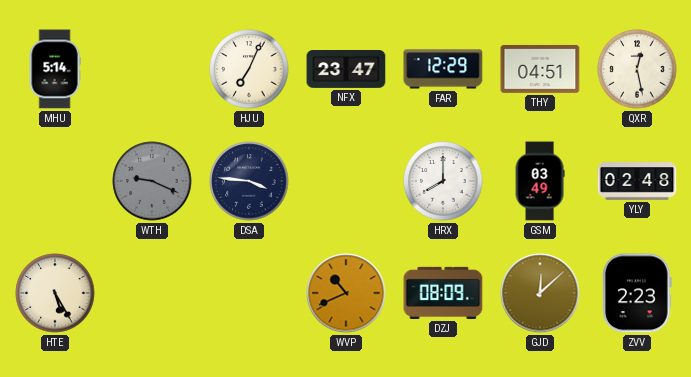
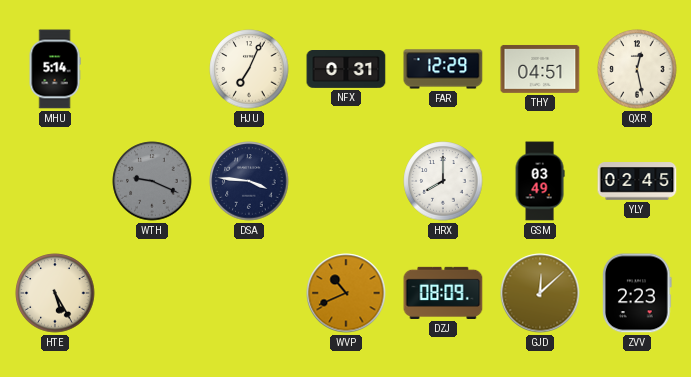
NFX: 23:47 -> 0:31
YLY: 02:48 -> 02:45
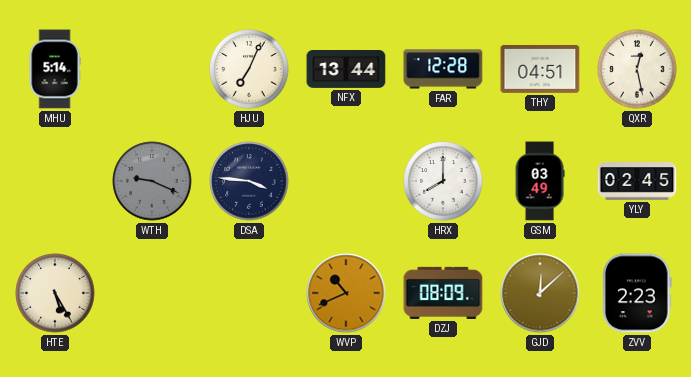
NFX: 0:31 -> 13:44
FAR: 12:29 -> 12:28
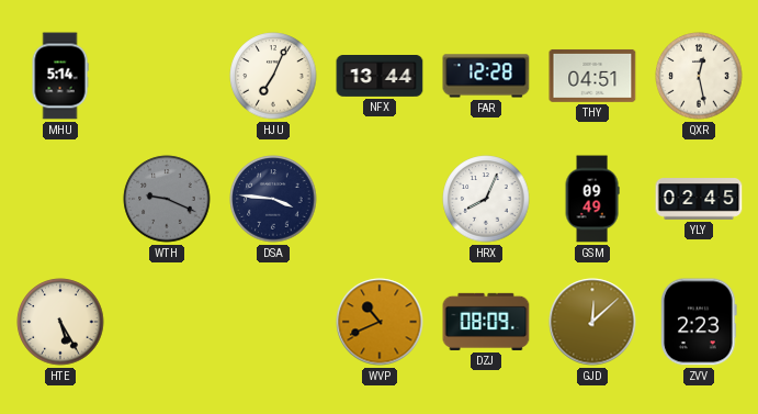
HRX: 8:00 -> 8:04
GSM: 03:49 -> 09:49
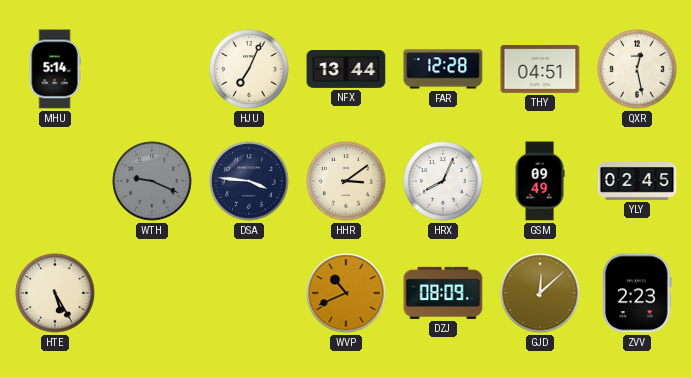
HHR: none -> 3:09
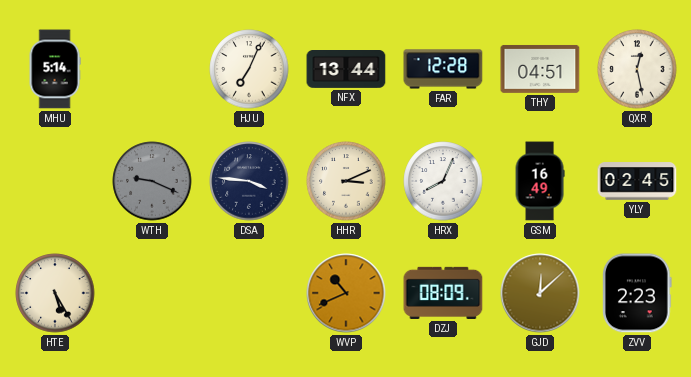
HHR: 3:09 -> 3:11
GSM: 09:49 -> 16:49
